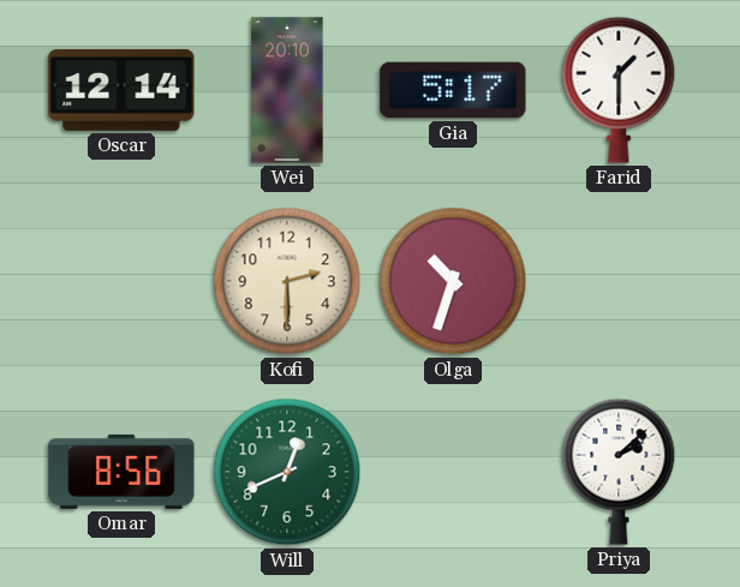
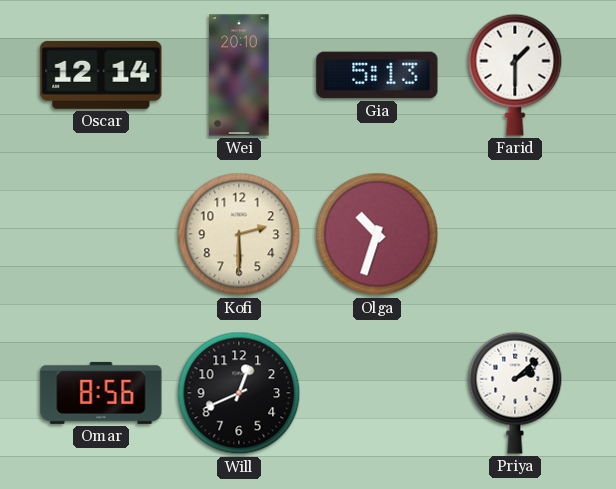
Gia: 5:17 -> 5:13
Will dial: green -> black
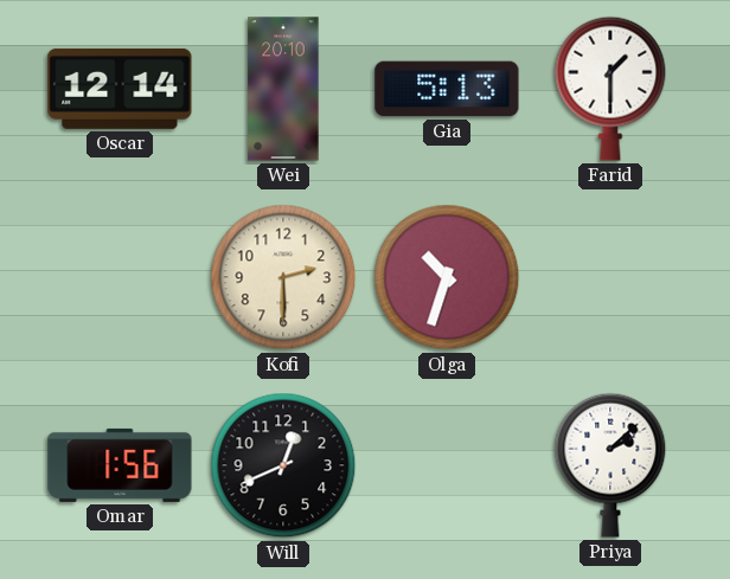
Omar: 8:56 -> 1:56
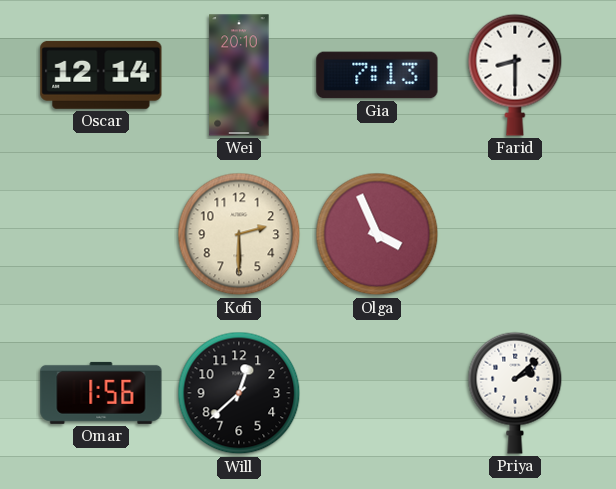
Gia: 5:13 -> 7:13
Farid: 1:30 -> 8:30
Olga: 10:33 -> 3:56
Will: 12:41 -> 12:38
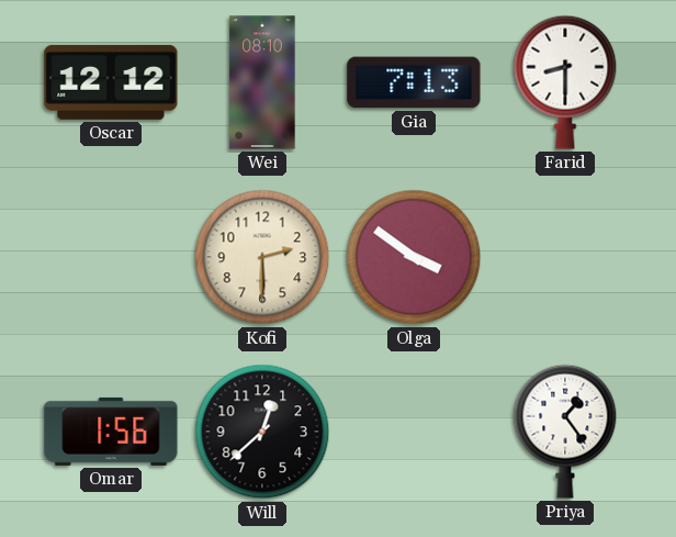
Oscar: 12:14 -> 12:12
Wei: 20:10 -> 08:10
Olga: 3:56 -> 3:51
Priya: 2:08 -> 1:24
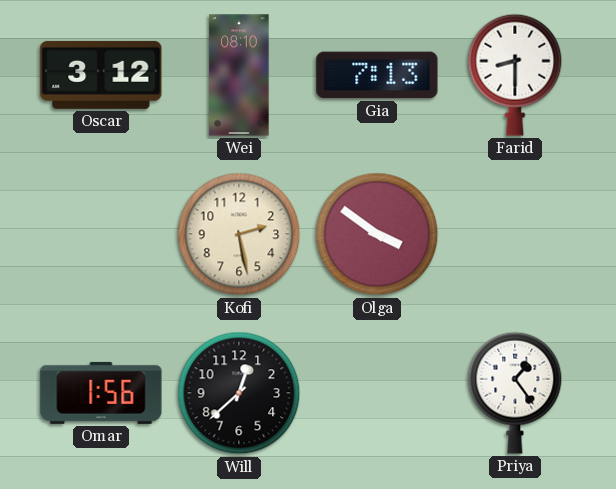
Oscar: 12:12 -> 3:12
Kofi: 2:30 -> 2:28
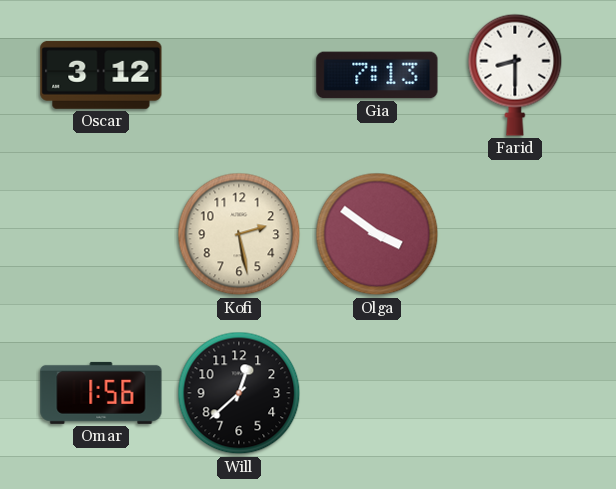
Wei: 08:10 -> none
Priya: 1:24 -> none
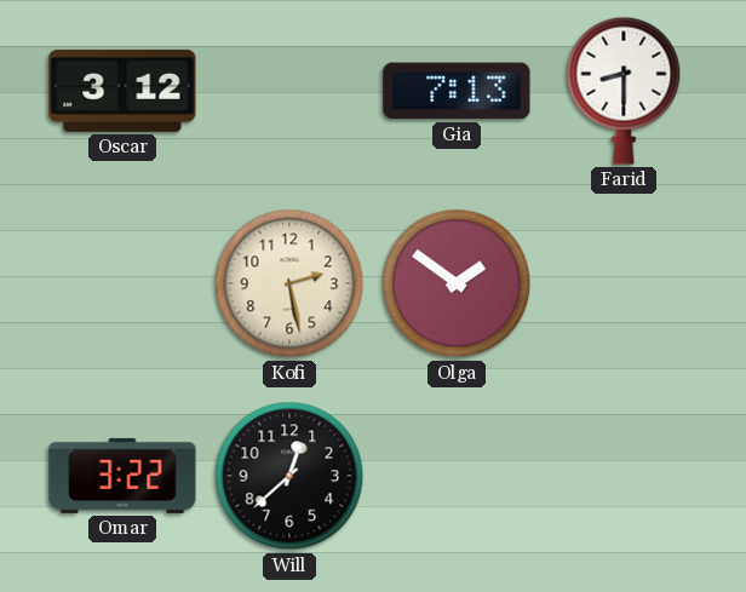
Olga: 3:51 -> 1:51
Omar: 1:56 -> 3:22
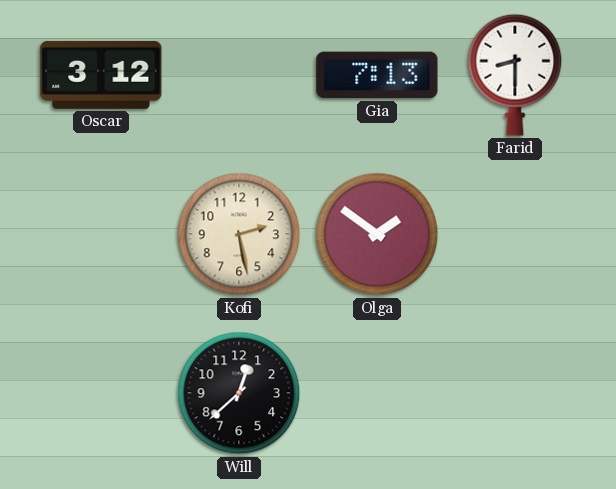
Omar: 3:22 -> none
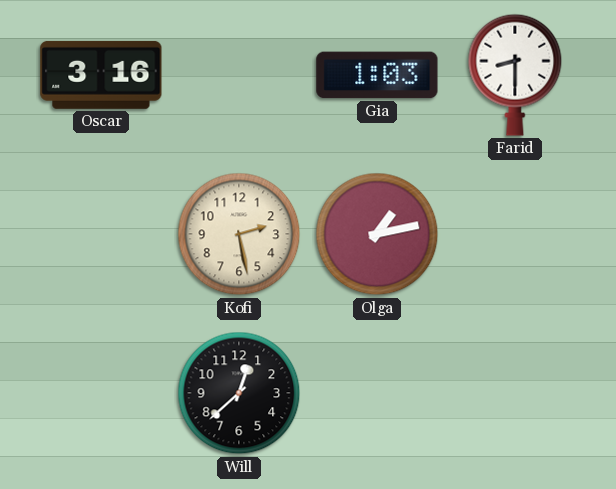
Oscar: 3:12 -> 3:16
Gia: 7:13 -> 1:03
Olga: 1:51 -> 1:13
